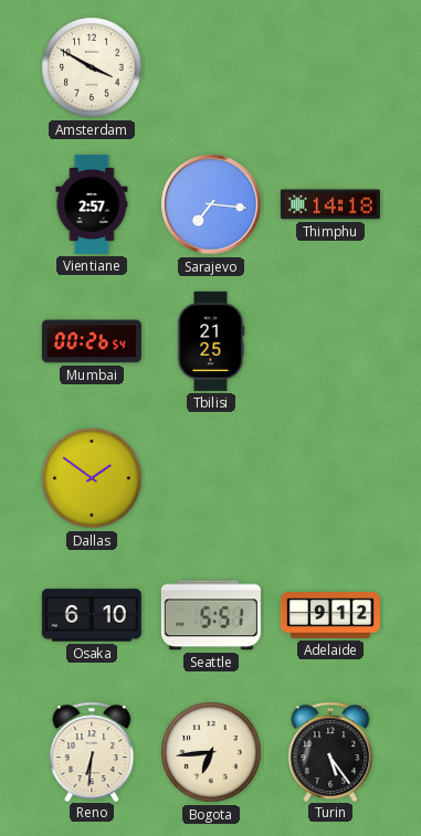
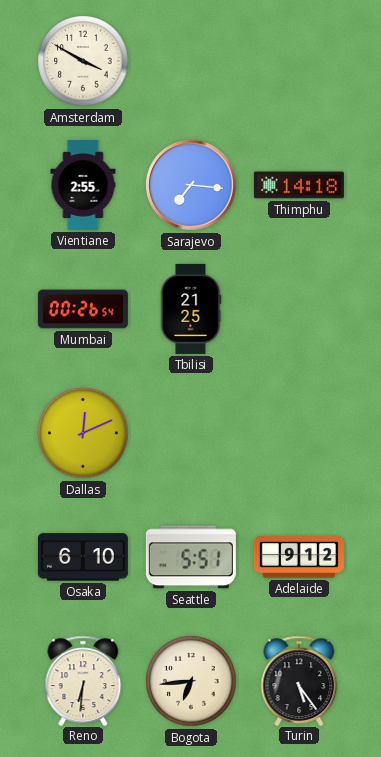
Vientiane: 2:57 -> 2:55
Dallas: 1:51 -> 12:11
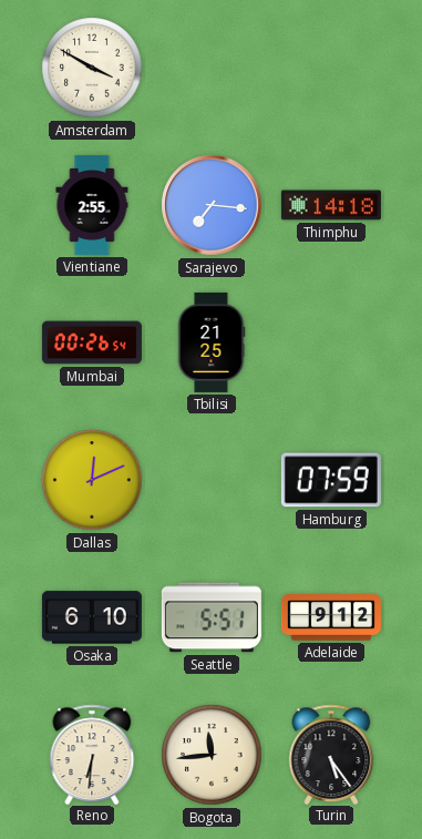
Hamburg: none -> 07:59
Bogota: 6:44 -> 11:44
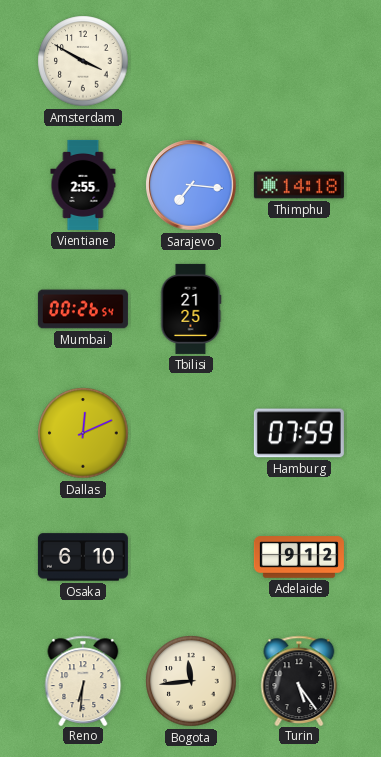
Seattle: 5:51 -> none
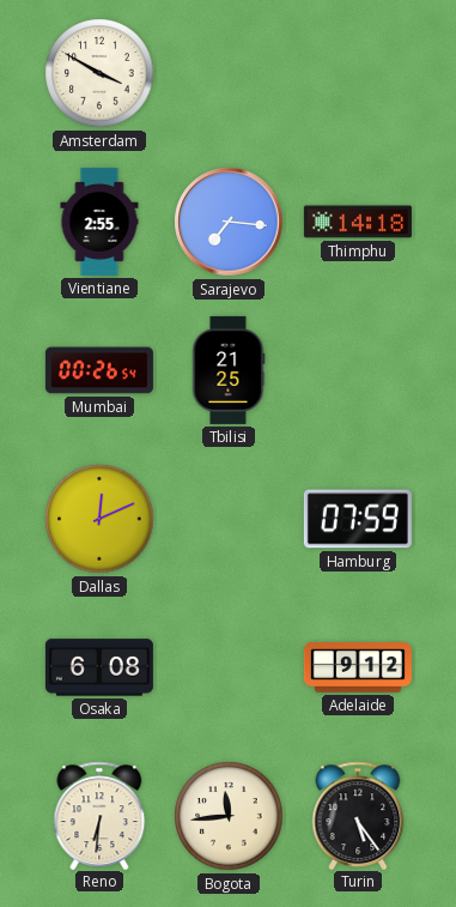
Osaka: 6:10 -> 6:08
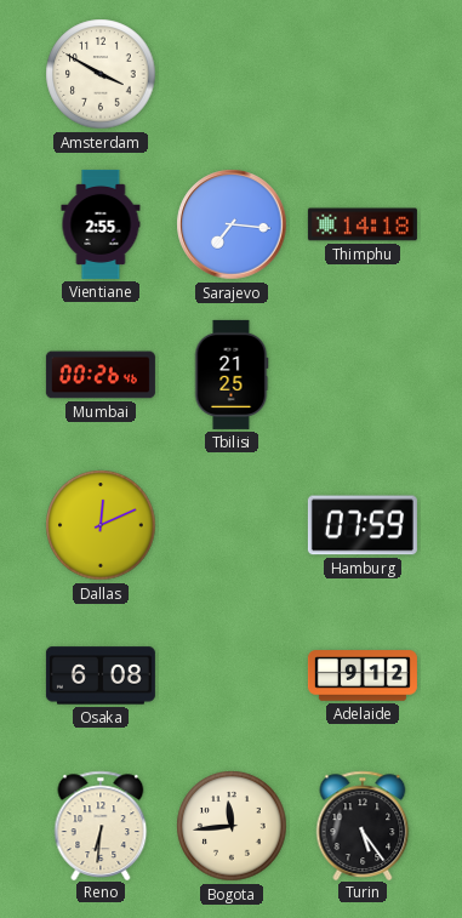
Mumbai: 00:26:54 -> 00:26:46
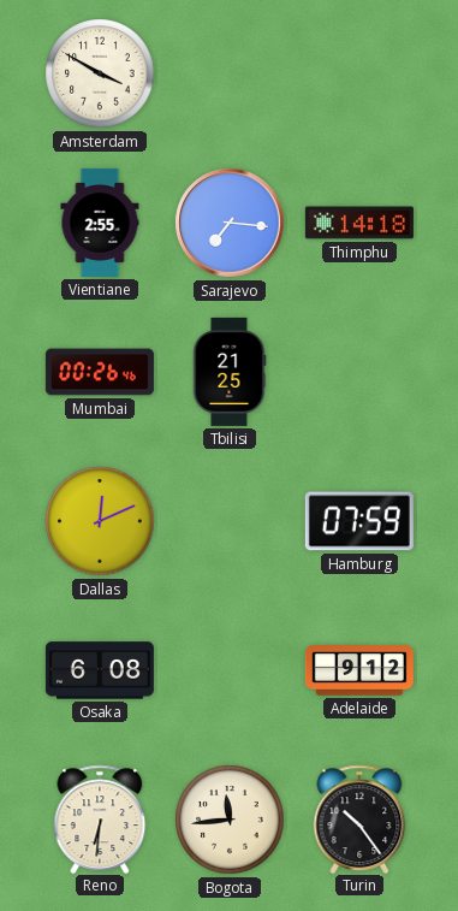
Turin: 5:24 -> 10:24
